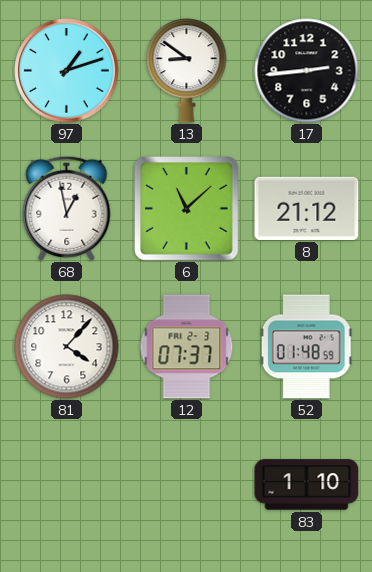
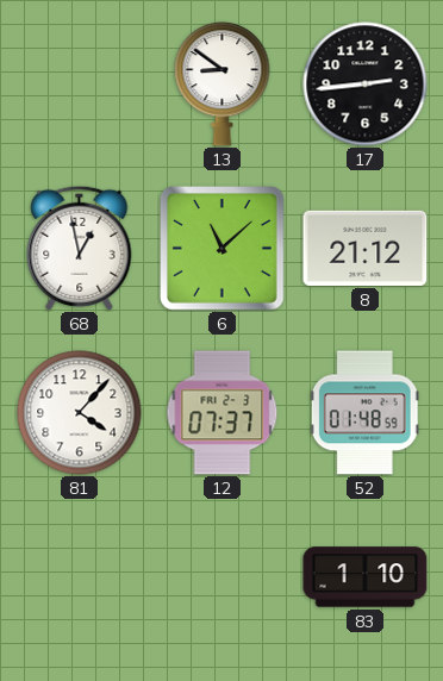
97: 1:12 -> none
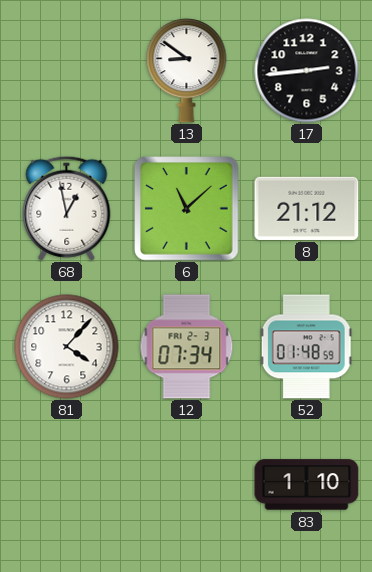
12: 07:37 -> 07:34
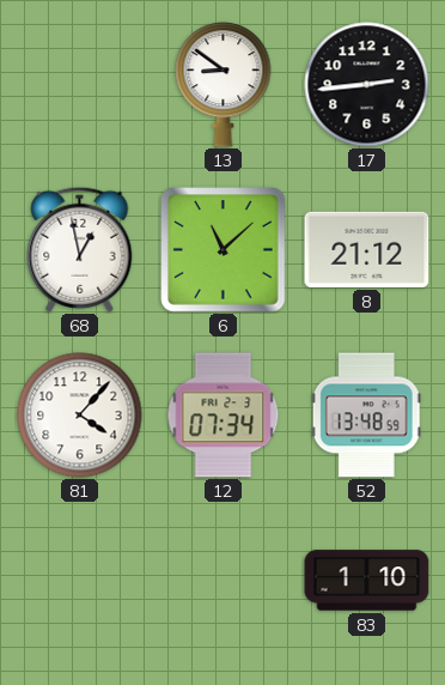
52: 01:48 -> 13:48
